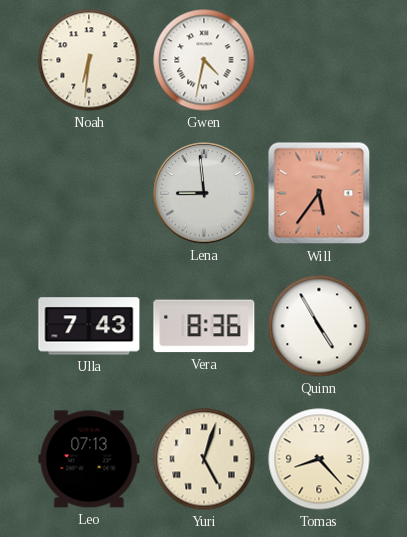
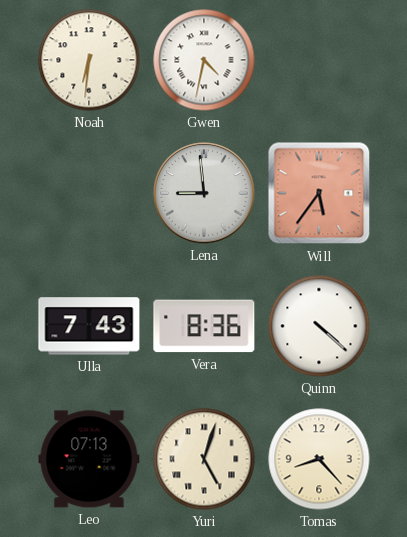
Quinn: 4:55 -> 4:22
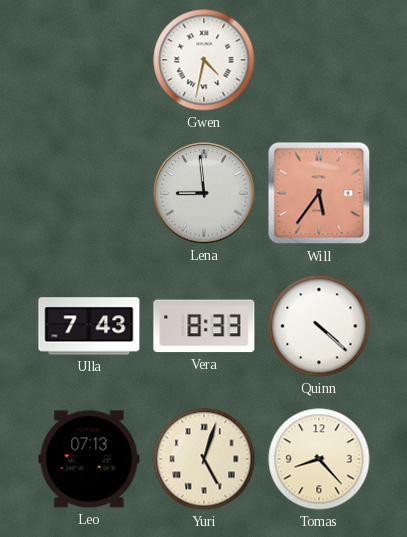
Noah: 6:31 -> none
Vera: 8:36 -> 8:33
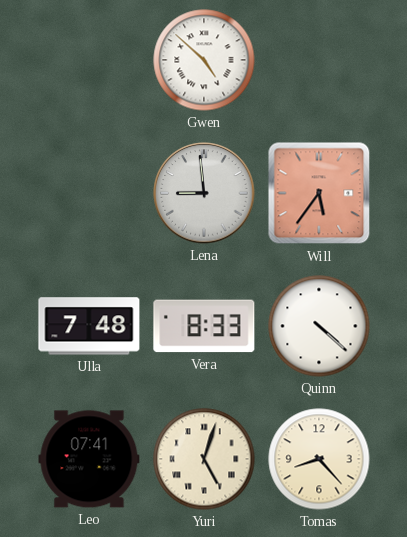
Gwen: 4:32 -> 4:52
Ulla: 7:43 -> 7:48
Leo: 07:13 -> 07:41
